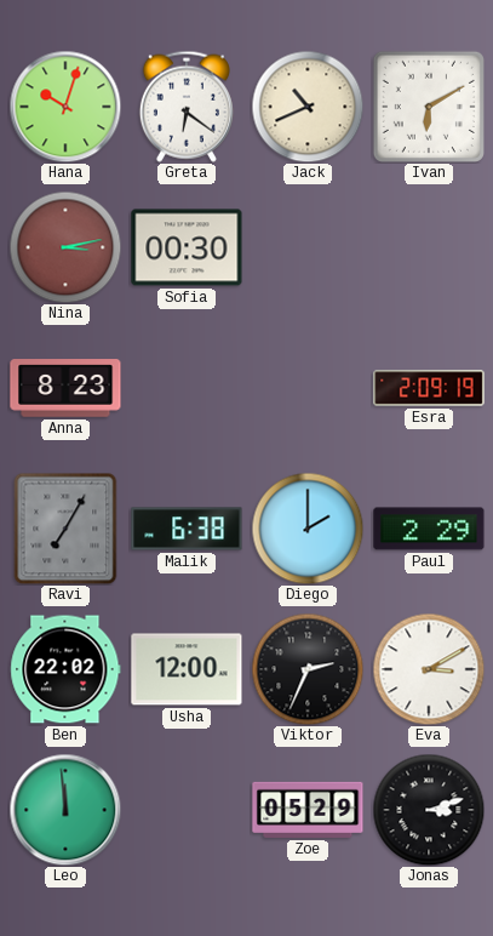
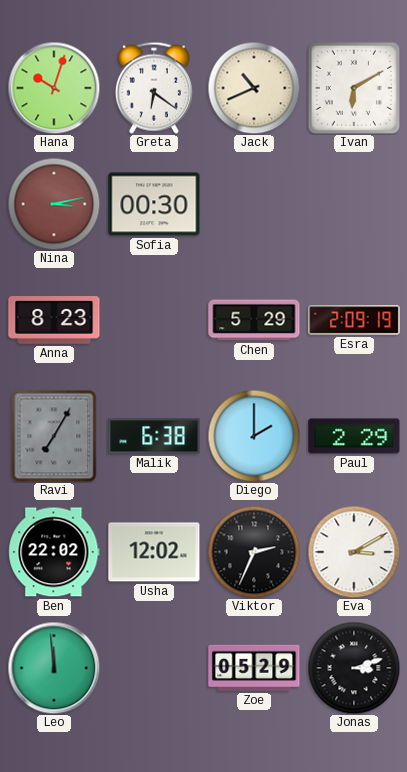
Chen: none -> 5:29
Usha: 12:00 -> 12:02
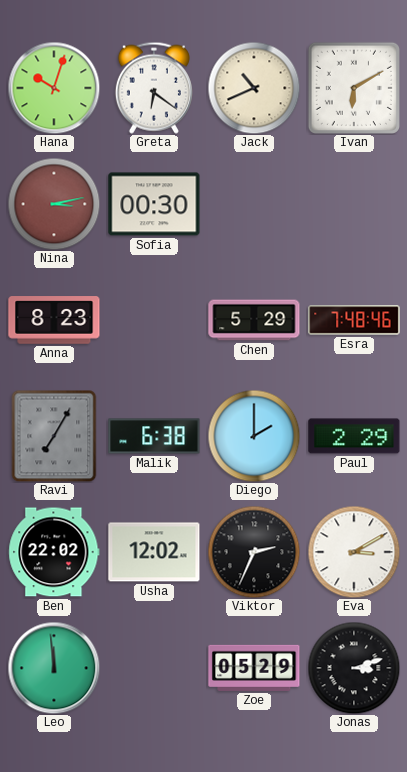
Esra: 2:09 -> 7:48
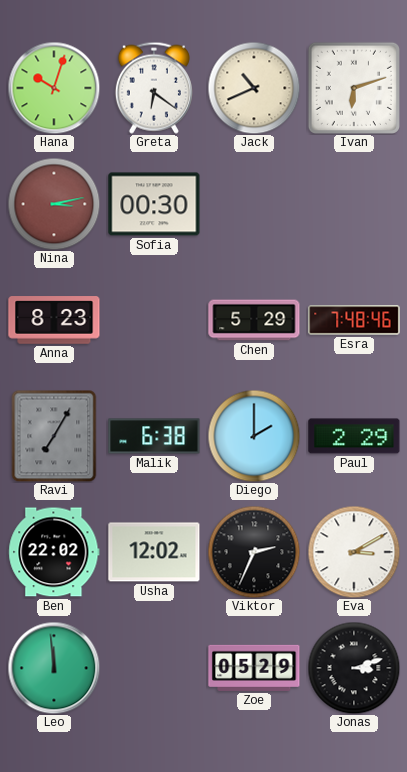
Ivan: 6:10 -> 6:12
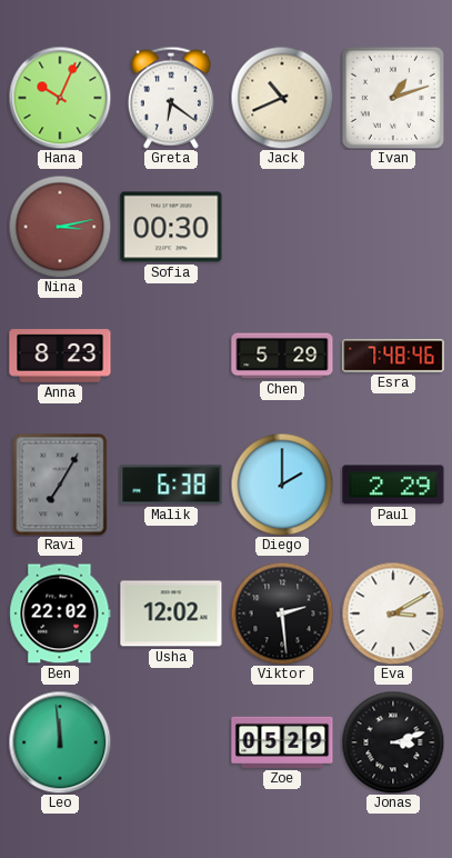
Hana: 10:03 -> 10:04
Ivan: 6:12 -> 1:12
Viktor: 2:34 -> 2:29
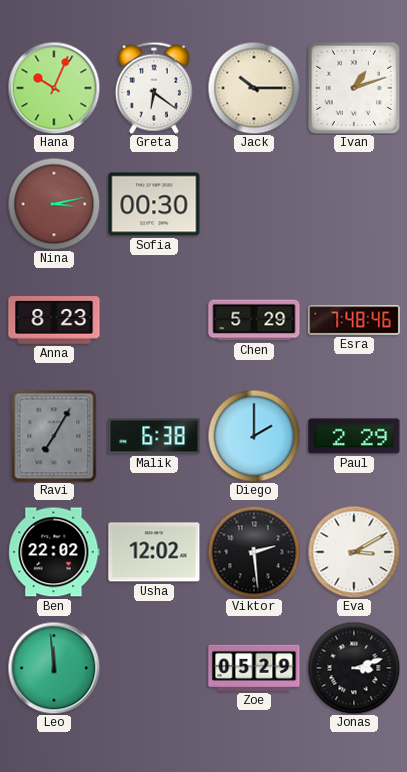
Jack: 10:41 -> 10:15
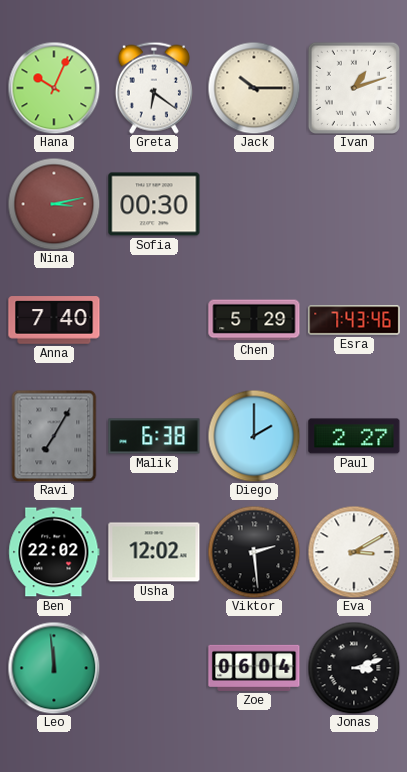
Anna: 8:23 -> 7:40
Esra: 7:48 -> 7:43
Paul: 2:29 -> 2:27
Zoe: 05:29 -> 06:04
